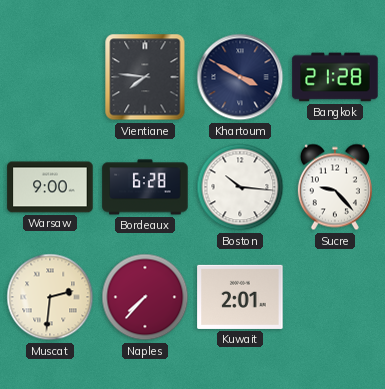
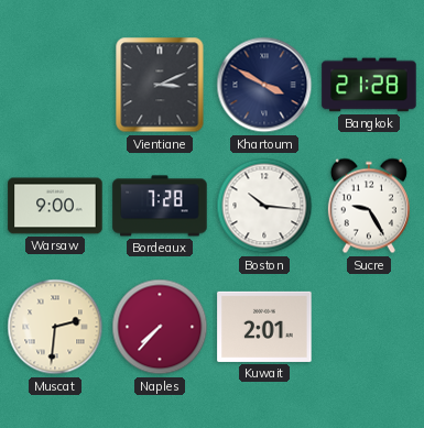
Vientiane: 7:46 -> 3:11
Bordeaux: 6:28 -> 7:28
Sucre: 9:23 -> 9:25
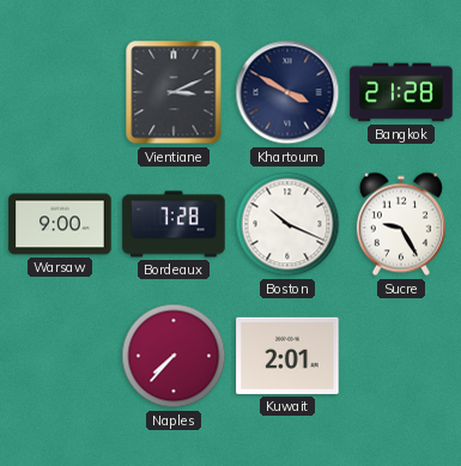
Boston: 10:16 -> 10:19
Muscat: 2:31 -> none
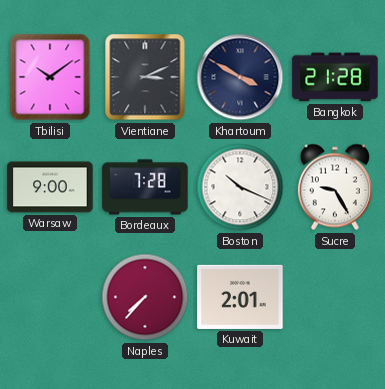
Tbilisi: none -> 10:09
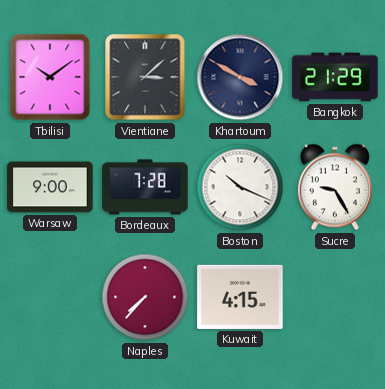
Vientiane: 3:11 -> 3:08
Bangkok: 21:28 -> 21:29
Kuwait: 2:01 -> 4:15
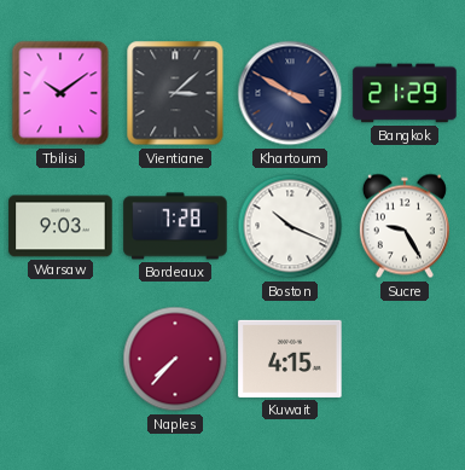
Warsaw: 9:00 -> 9:03
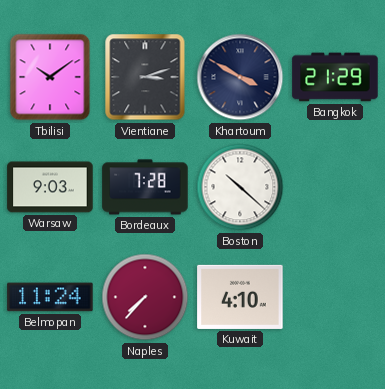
Vientiane: 3:08 -> 3:12
Boston: 10:19 -> 10:22
Sucre: 9:25 -> none
Belmopan: none -> 11:24
Kuwait: 4:15 -> 4:10
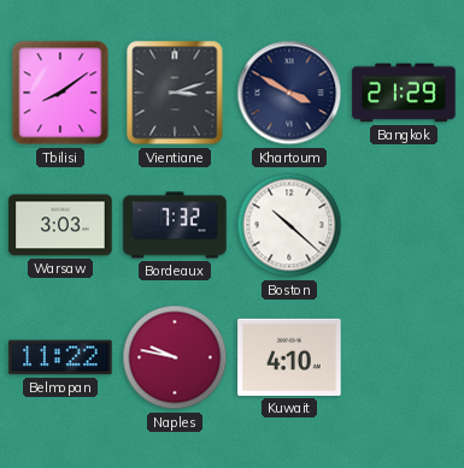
Tbilisi: 10:09 -> 8:09
Warsaw: 9:03 -> 3:03
Bordeaux: 7:28 -> 7:32
Belmopan: 11:24 -> 11:22
Naples: 7:37 -> 9:47
